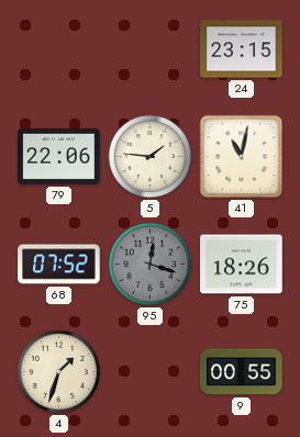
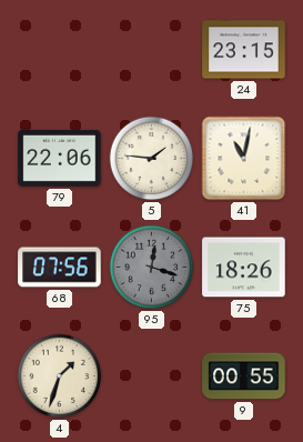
68: 07:52 -> 07:56
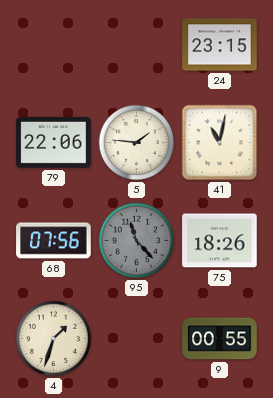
95: 12:18 -> 11:23
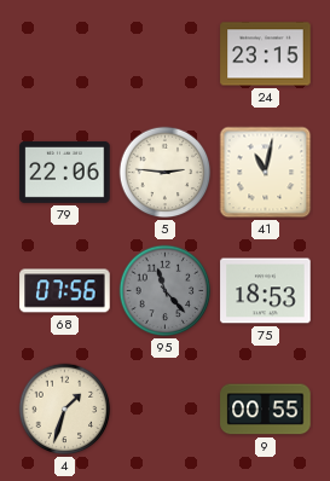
5: 1:46 -> 2:46
75: 18:26 -> 18:53
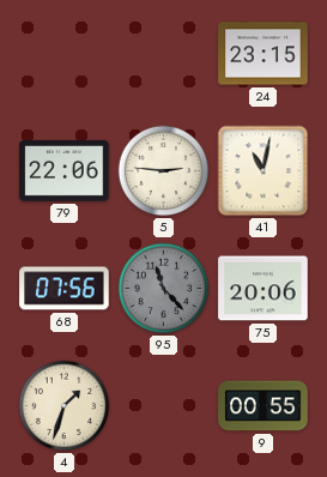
75: 18:53 -> 20:06
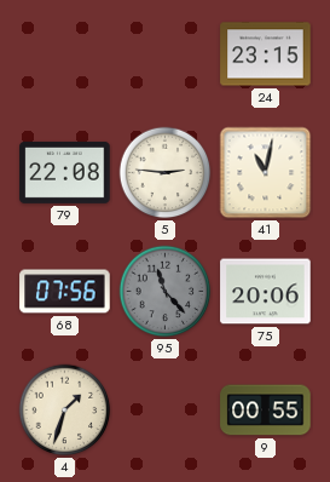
79: 22:06 -> 22:08
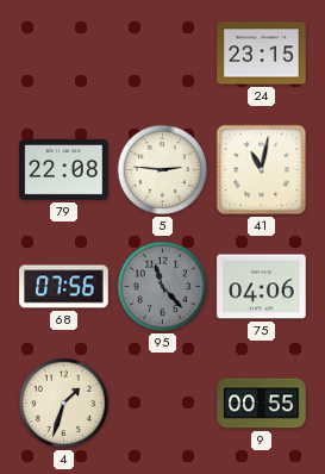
75: 20:06 -> 04:06
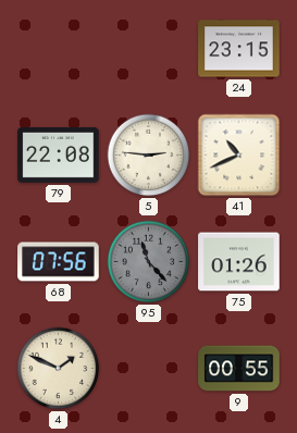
41: 11:02 -> 10:41
75: 04:06 -> 01:26
4: 1:33 -> 1:49
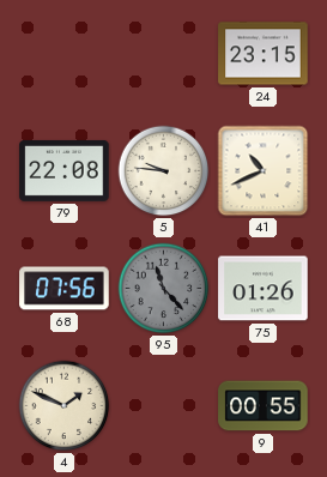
5: 2:46 -> 9:46
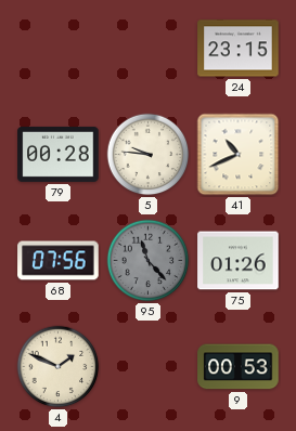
79: 22:08 -> 00:28
9: 00:55 -> 00:53
